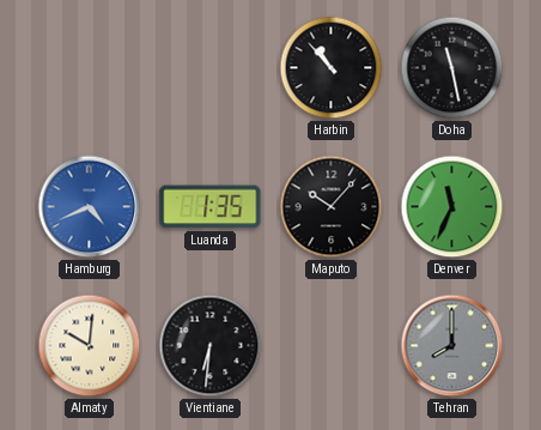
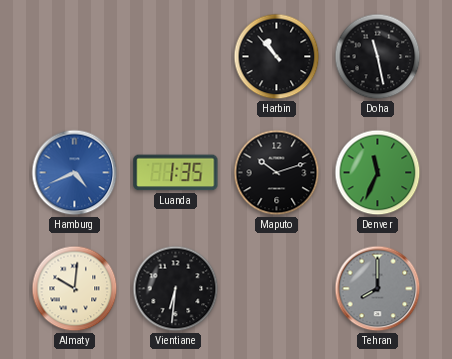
Maputo: 10:07 -> 10:12
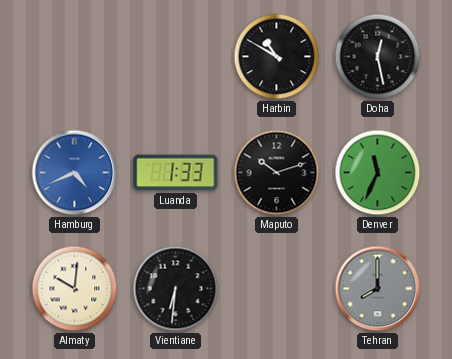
Harbin: 10:53 -> 10:50
Doha: 11:28 -> 12:28
Luanda: 1:35 -> 1:33
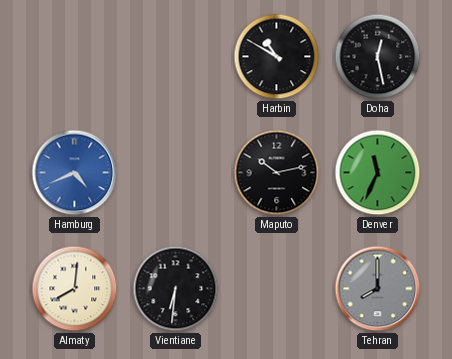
Luanda: 1:33 -> none
Maputo: 10:12 -> 10:13
Almaty: 10:01 -> 8:01
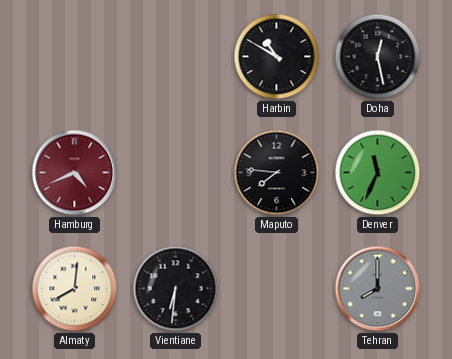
Hamburg dial: blue -> burgundy
Maputo: 10:13 -> 7:46
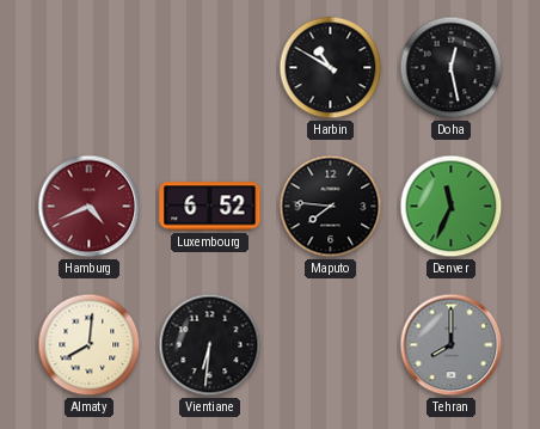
Luxembourg: none -> 6:52
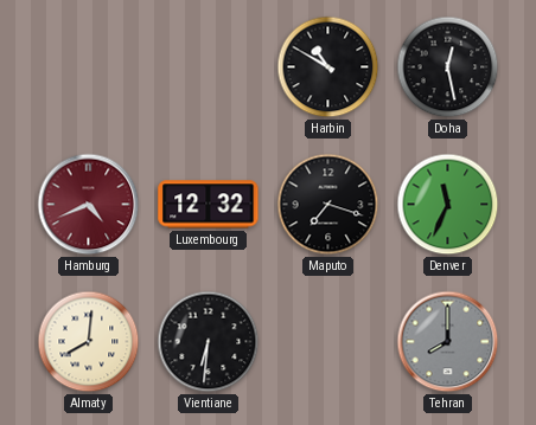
Luxembourg: 6:52 -> 12:32
Maputo: 7:46 -> 7:18
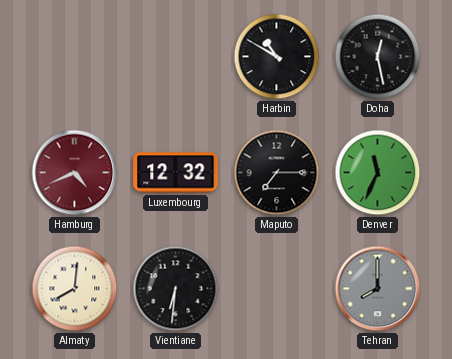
Maputo: 7:18 -> 7:15
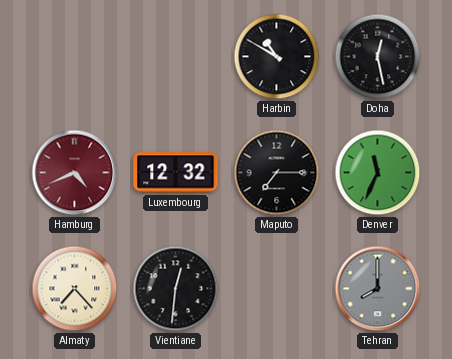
Almaty: 8:01 -> 7:23
Vientiane: 6:31 -> 12:31
